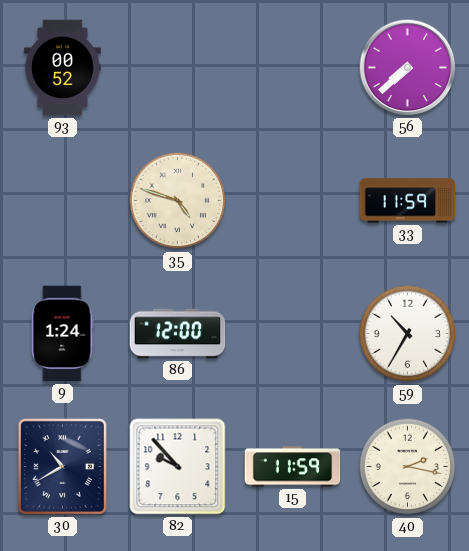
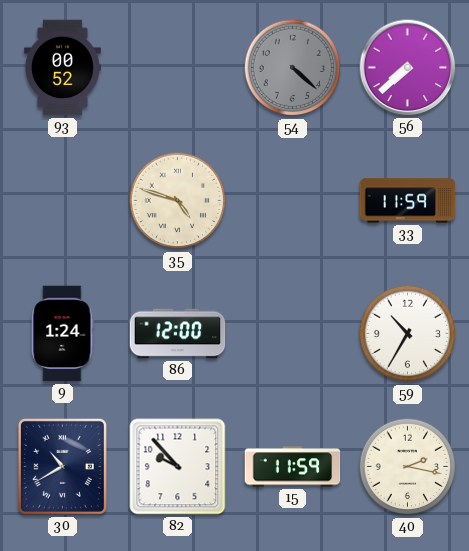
54: none -> 4:22
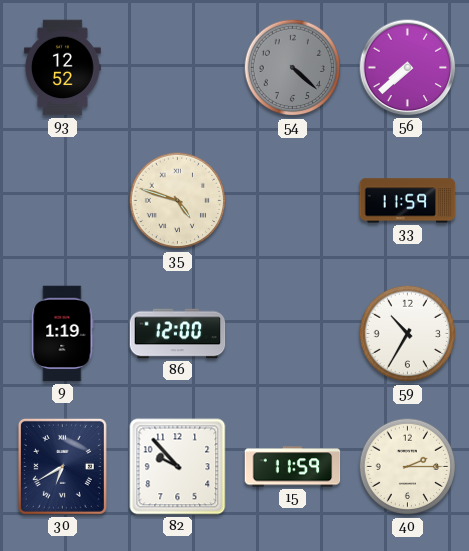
93: 00:52 -> 12:52
9: 1:24 -> 1:19
30: 10:40 -> 6:40
40: 2:17 -> 2:15
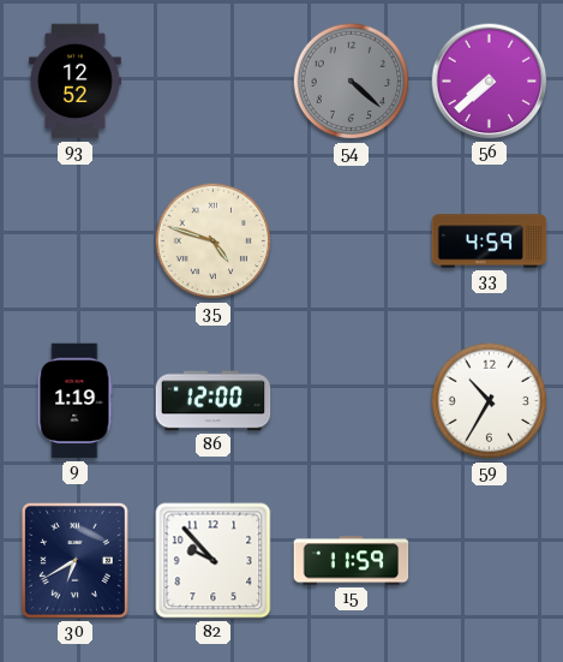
33: 11:59 -> 4:59
40: 2:15 -> none
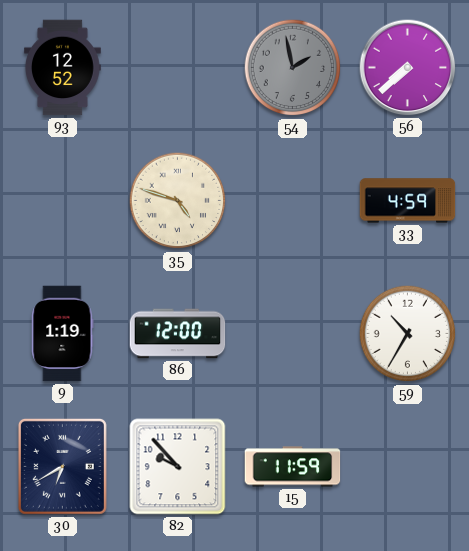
54: 4:22 -> 1:58
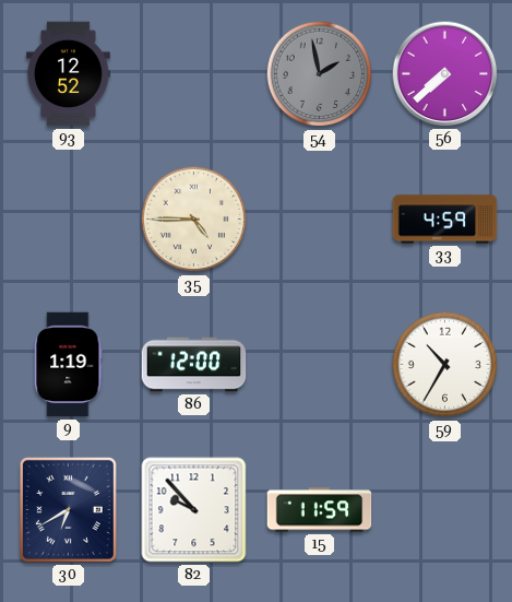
35: 4:48 -> 4:45
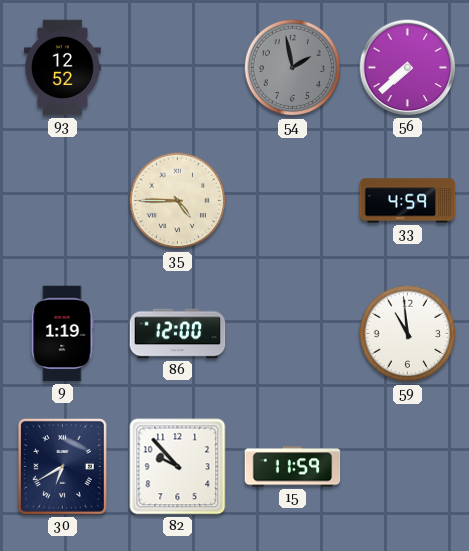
59: 10:35 -> 10:59
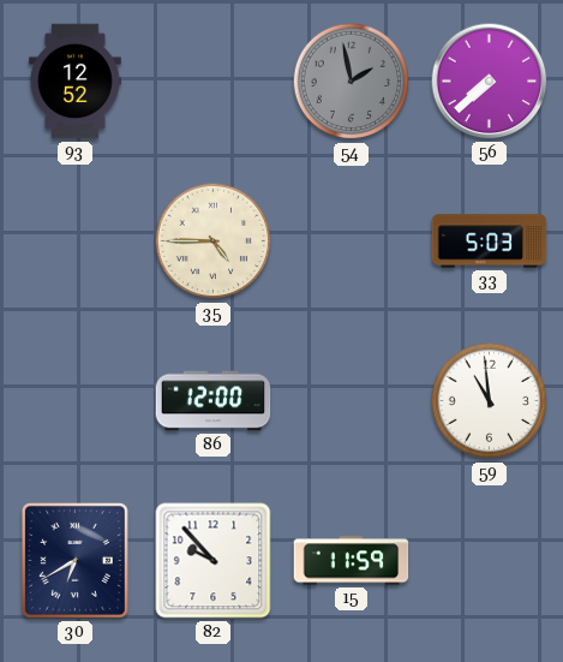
33: 4:59 -> 5:03
9: 1:19 -> none
